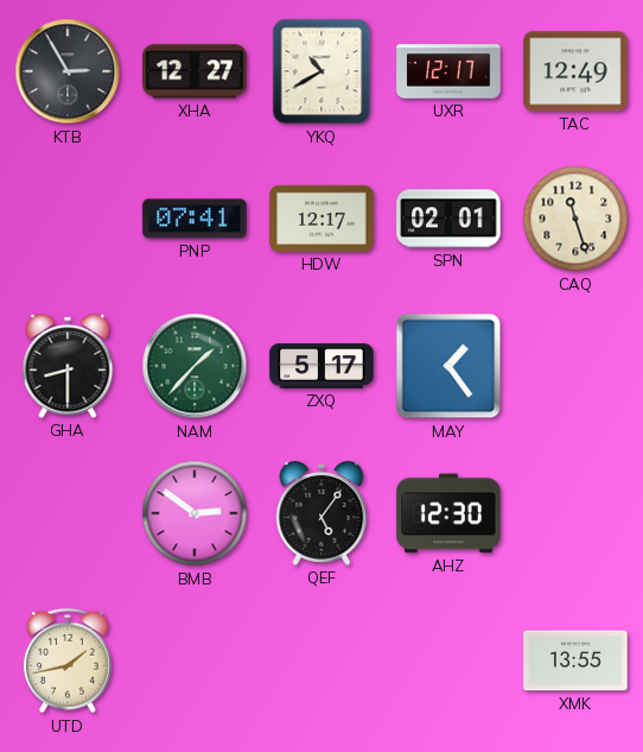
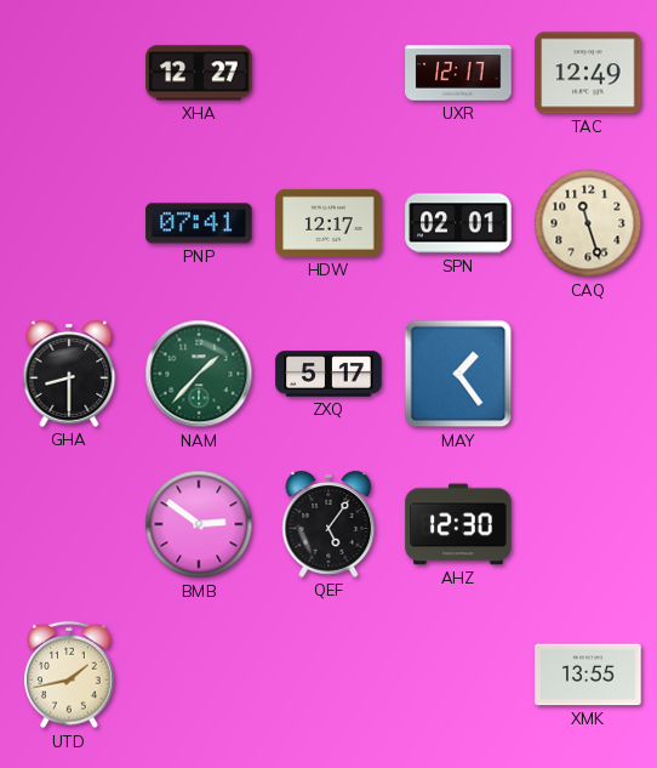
KTB: 2:55 -> none
YKQ: 10:40 -> none
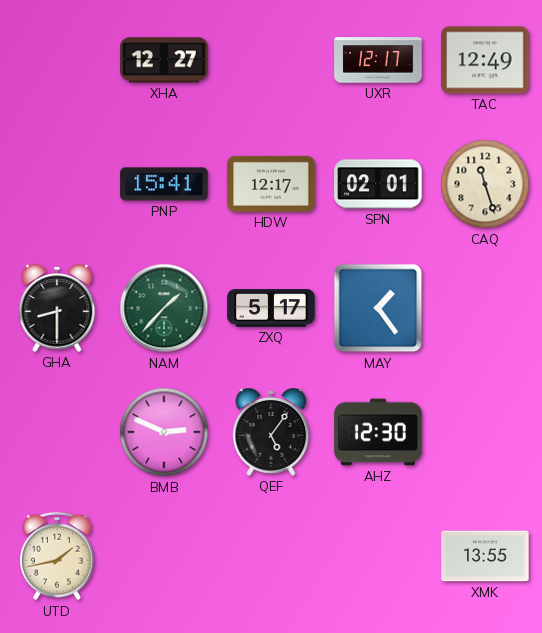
PNP: 07:41 -> 15:41
BMB: 2:51 -> 2:49
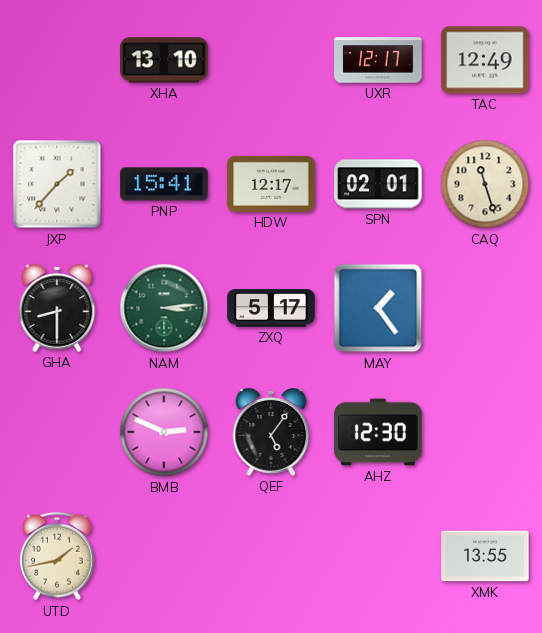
XHA: 12:27 -> 13:10
JXP: none -> 1:37
NAM: 1:37 -> 3:14
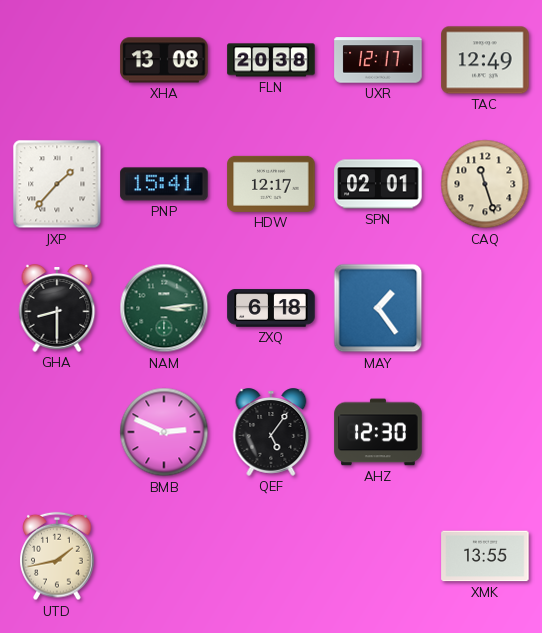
XHA: 13:10 -> 13:08
FLN: none -> 20:38
ZXQ: 5:17 -> 6:18
